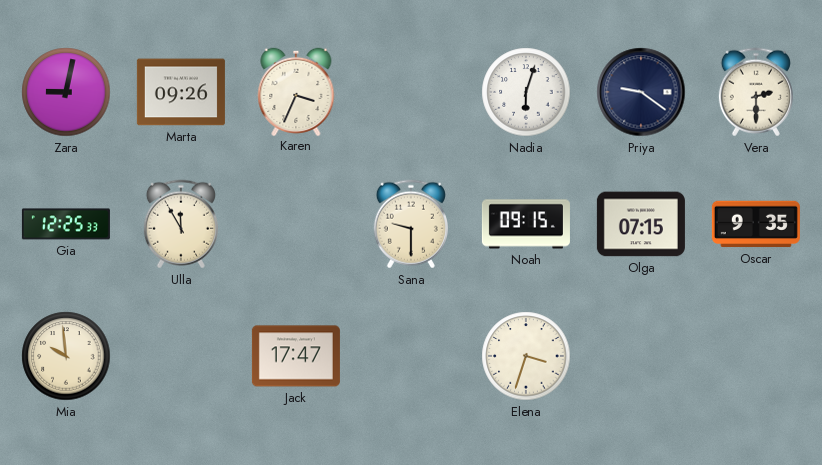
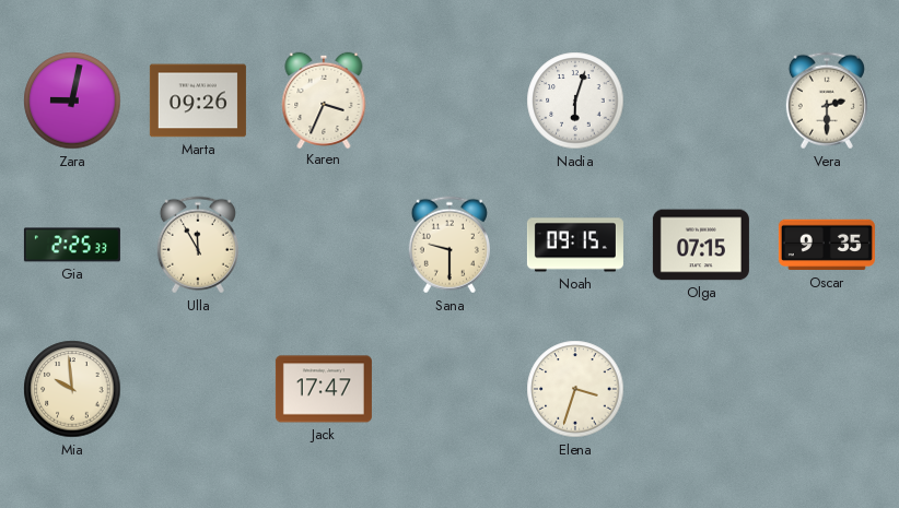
Priya: 9:21 -> none
Gia: 12:25 -> 2:25
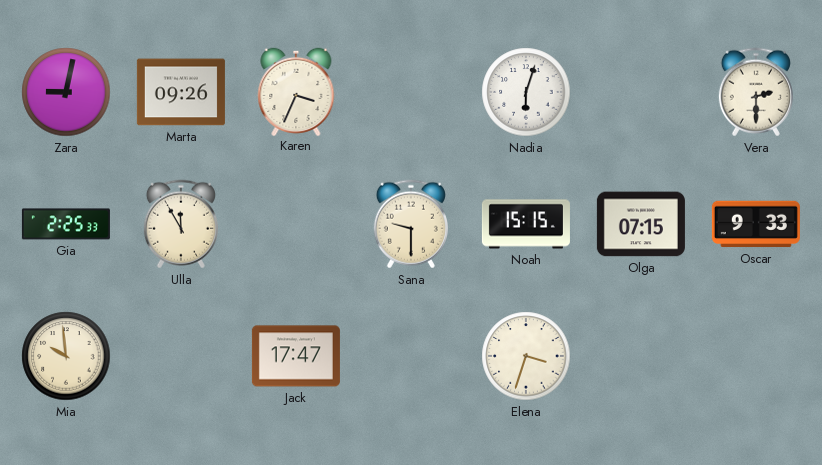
Noah: 09:15 -> 15:15
Oscar: 9:35 -> 9:33
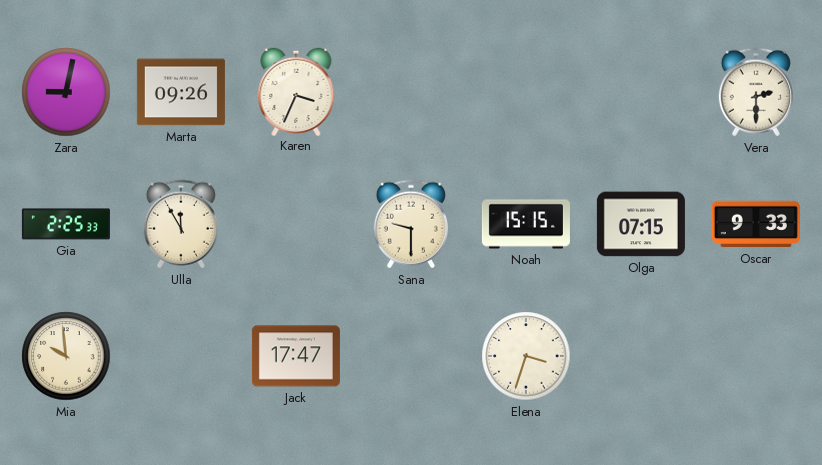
Nadia: 6:03 -> none
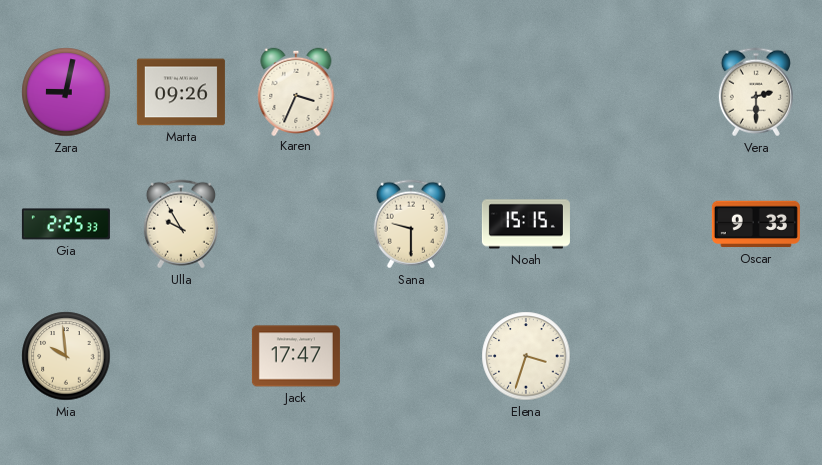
Ulla: 11:55 -> 9:55
Olga: 07:15 -> none
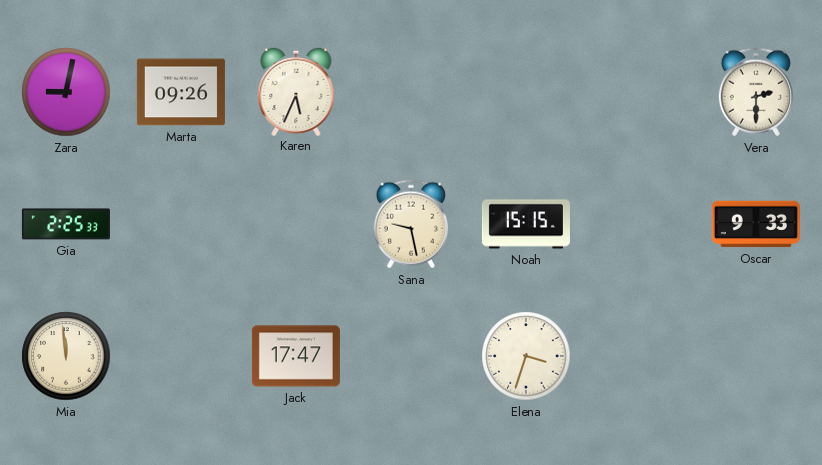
Karen: 3:34 -> 5:34
Ulla: 9:55 -> none
Sana: 9:30 -> 9:28
Mia: 9:59 -> 11:59
